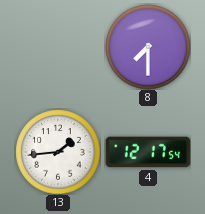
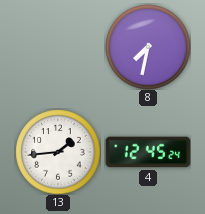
8: 7:30 -> 7:32
4: 12:17 -> 12:45
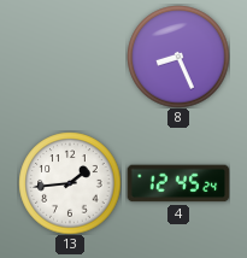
8: 7:32 -> 8:26
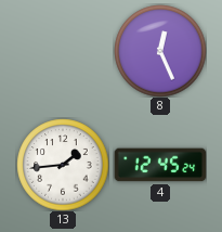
8: 8:26 -> 12:26
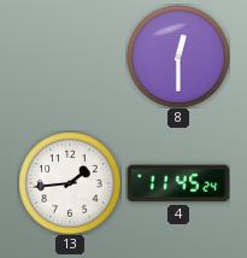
8: 12:26 -> 12:30
4: 12:45 -> 11:45
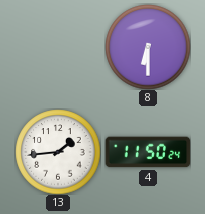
8: 12:30 -> 6:30
4: 11:45 -> 11:50
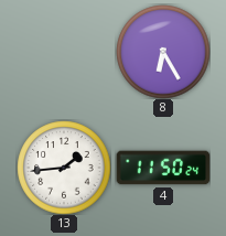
8: 6:30 -> 6:25
